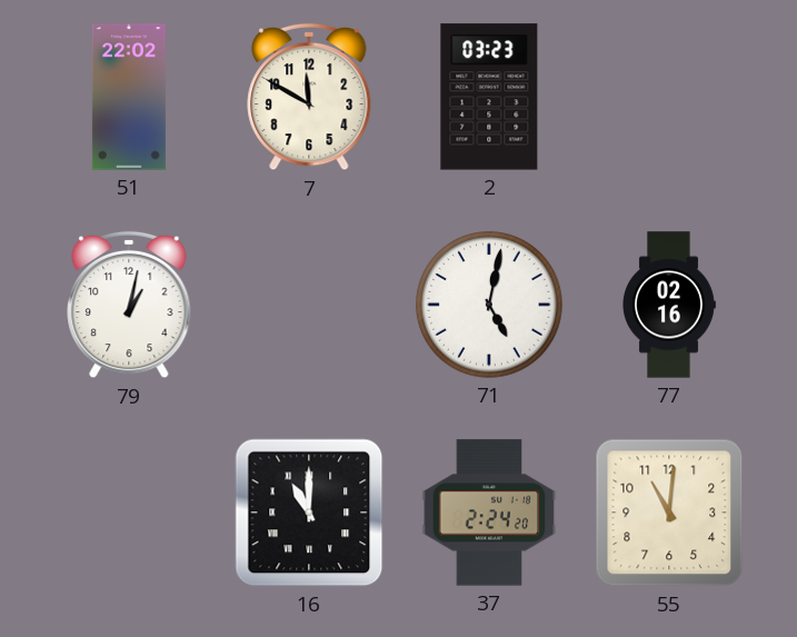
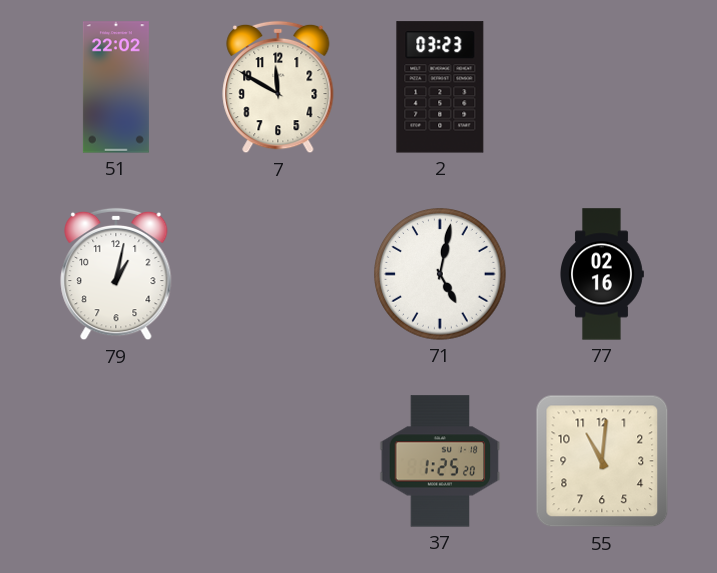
16: 11:00 -> none
37: 2:24 -> 1:25
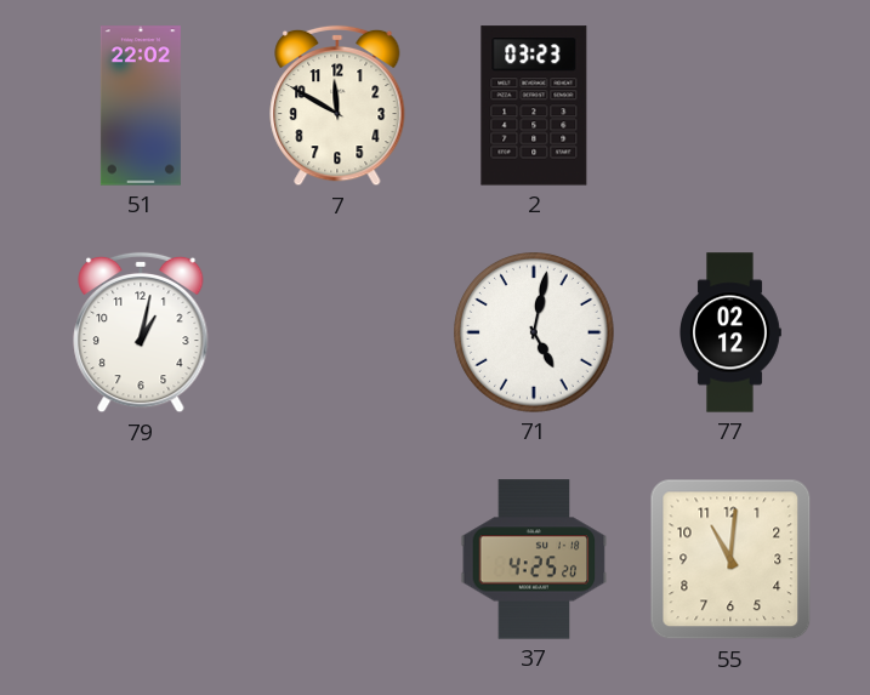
77: 02:16 -> 02:12
37: 1:25 -> 4:25
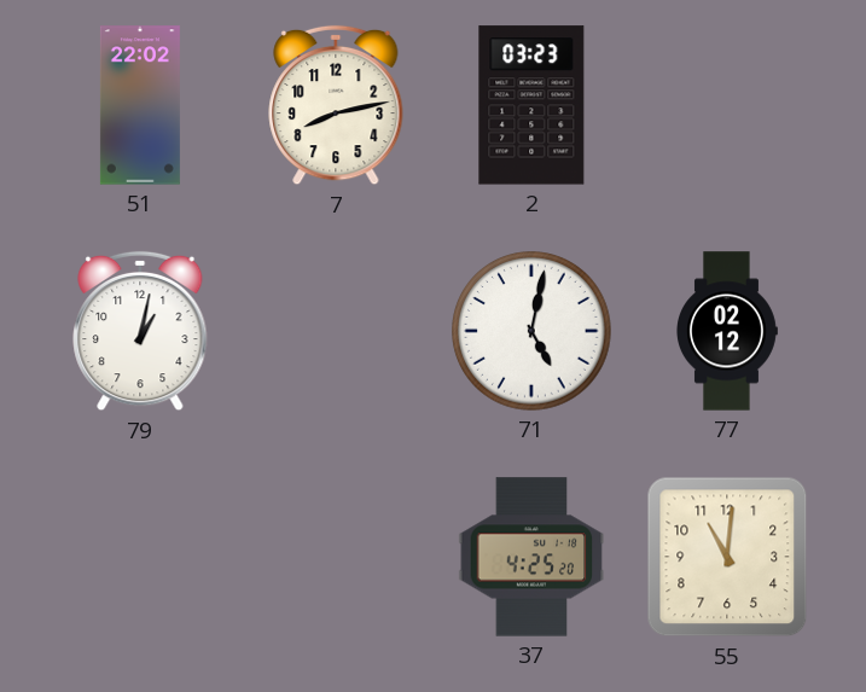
7: 11:50 -> 8:13
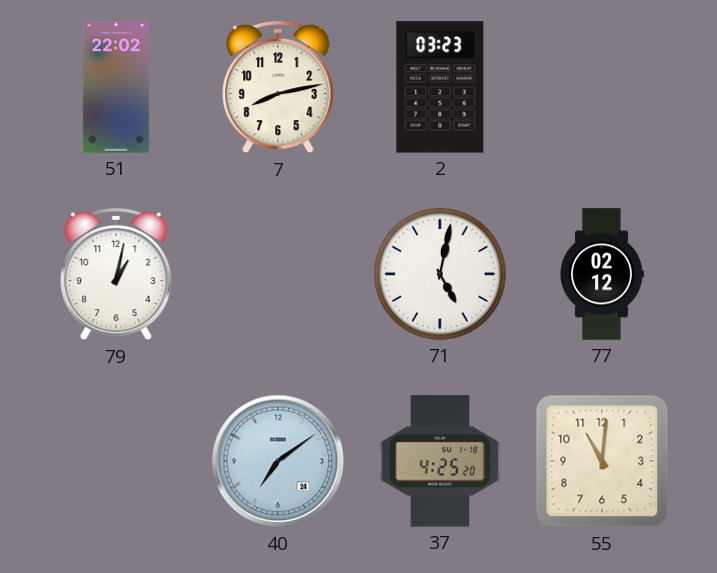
40: none -> 7:09
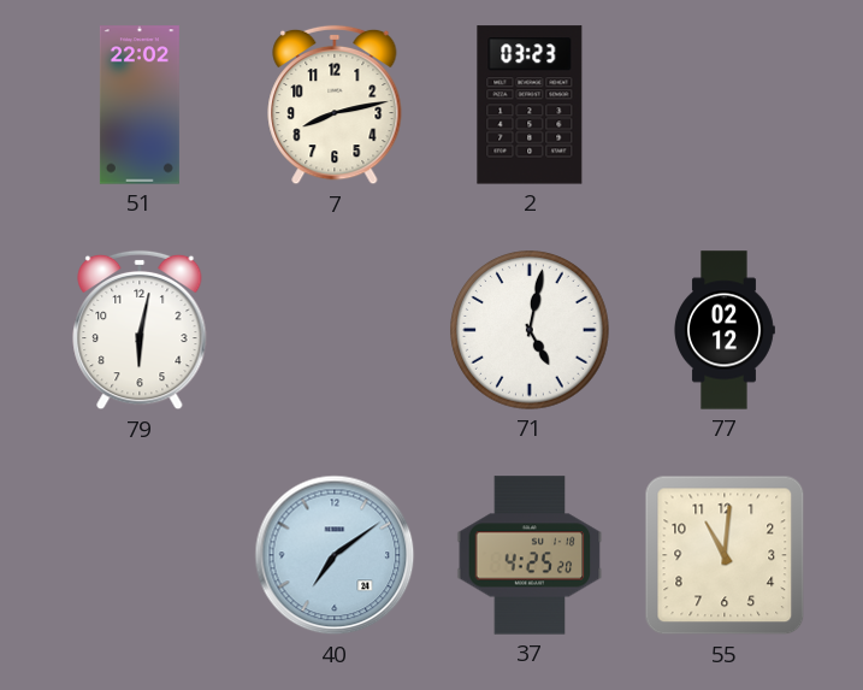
79: 1:02 -> 6:02
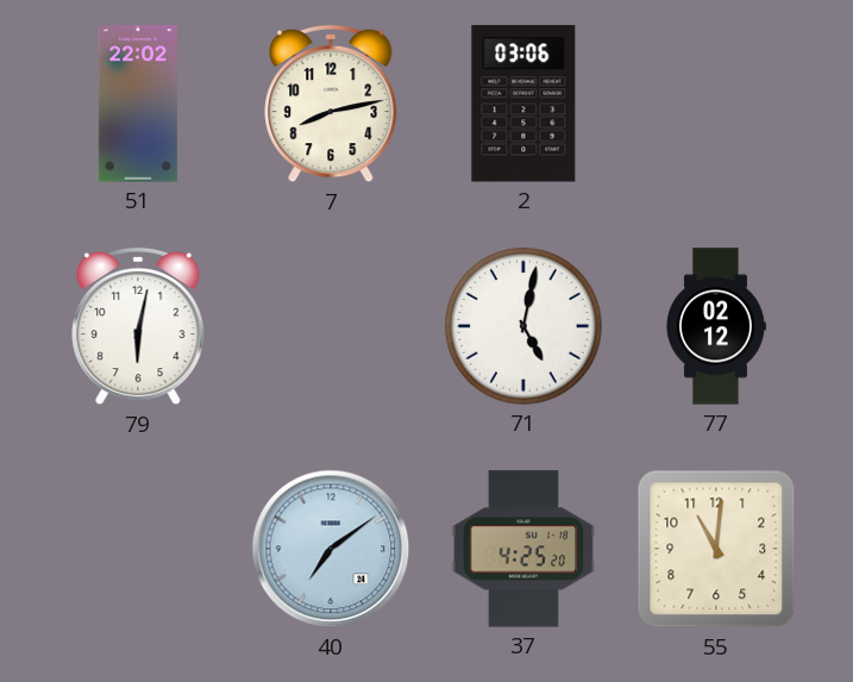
2: 03:23 -> 03:06
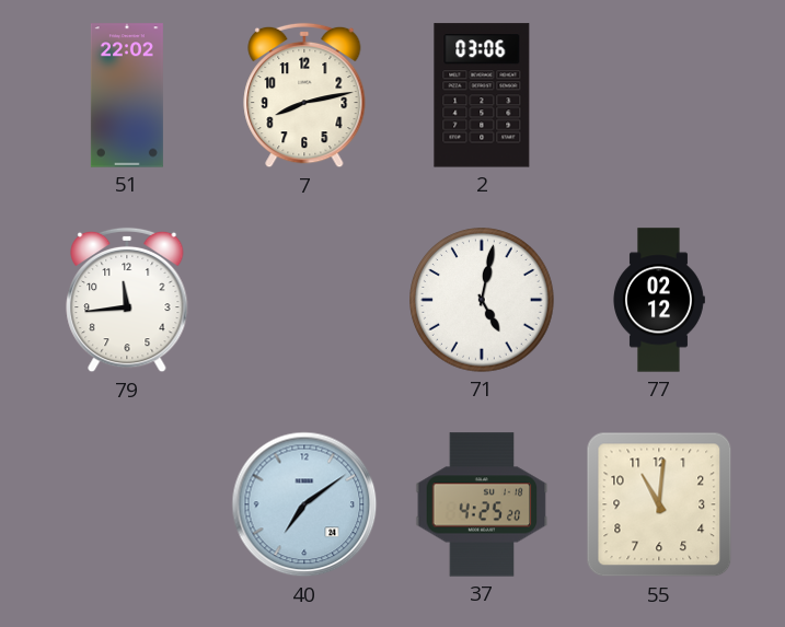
79: 6:02 -> 11:44
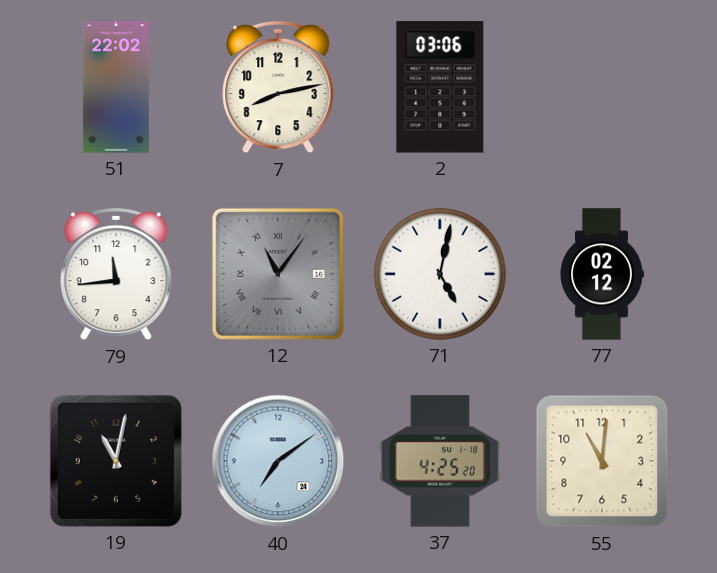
12: none -> 11:06
19: none -> 11:02
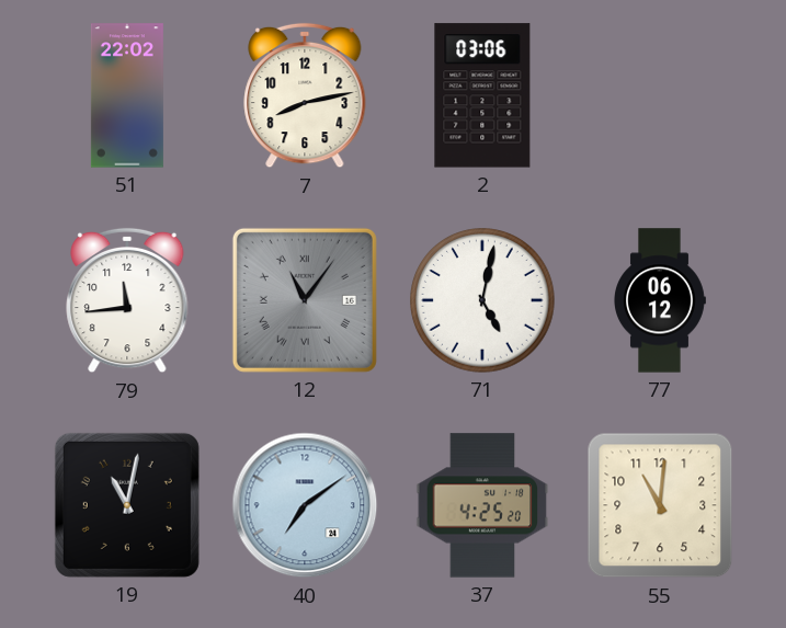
77: 02:12 -> 06:12
